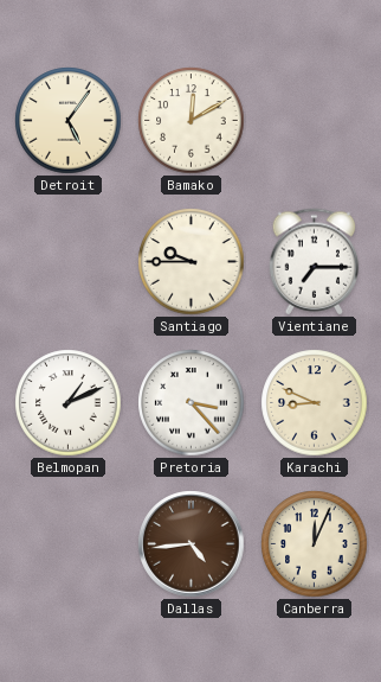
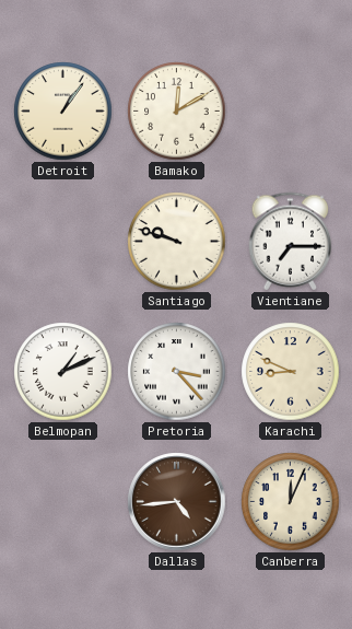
Detroit: 5:06 -> 1:06
Santiago: 9:45 -> 9:48
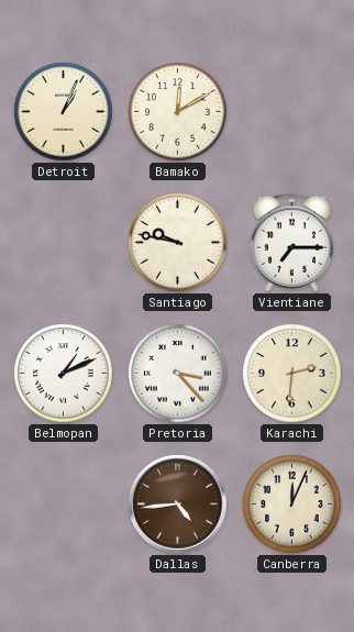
Detroit: 1:06 -> 1:04
Santiago: 9:48 -> 9:47
Karachi: 8:49 -> 2:31
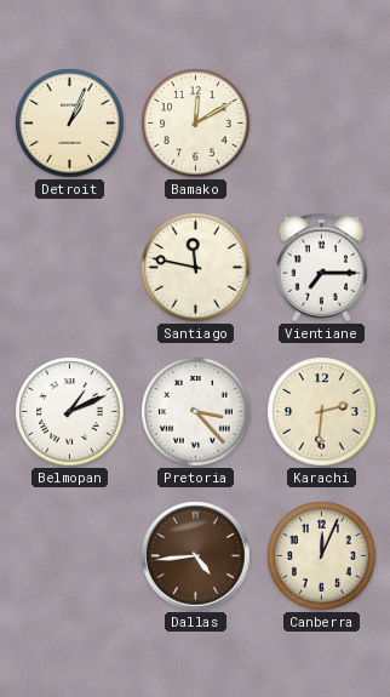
Santiago: 9:47 -> 11:47
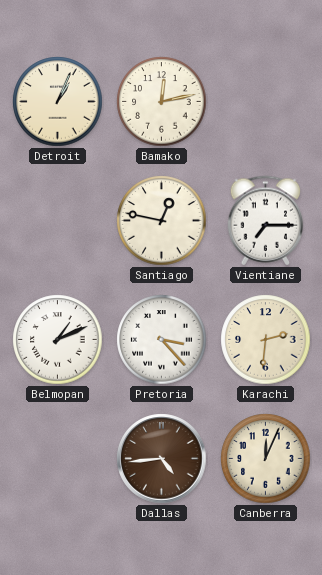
Bamako: 12:10 -> 12:13
Santiago: 11:47 -> 12:47
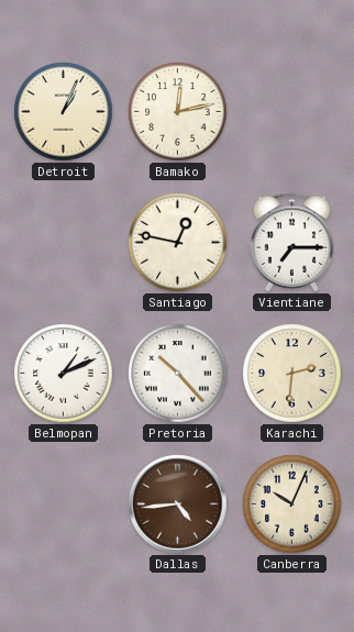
Pretoria: 3:23 -> 10:23
Canberra: 12:04 -> 10:04
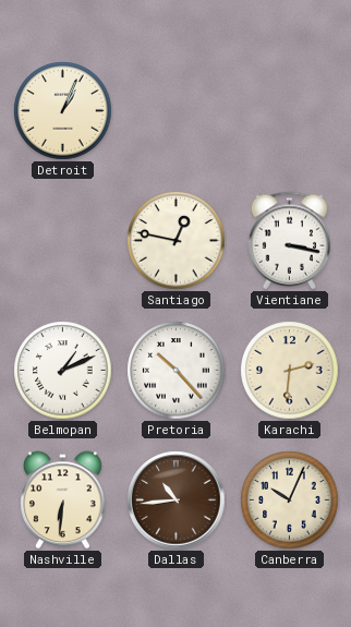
Bamako: 12:13 -> none
Vientiane: 7:15 -> 3:17
Nashville: none -> 6:31
Dallas: 4:44 -> 10:44
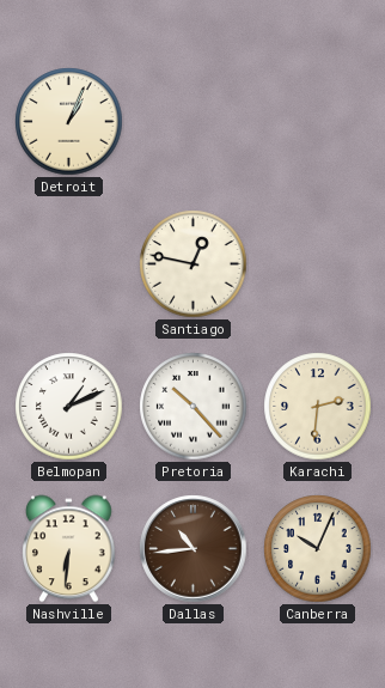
Vientiane: 3:17 -> none
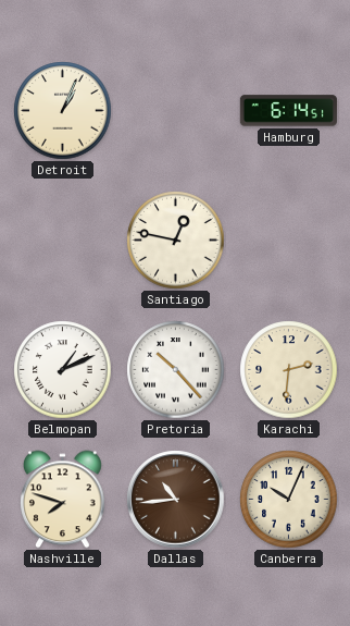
Hamburg: none -> 6:14
Nashville: 6:31 -> 7:48
